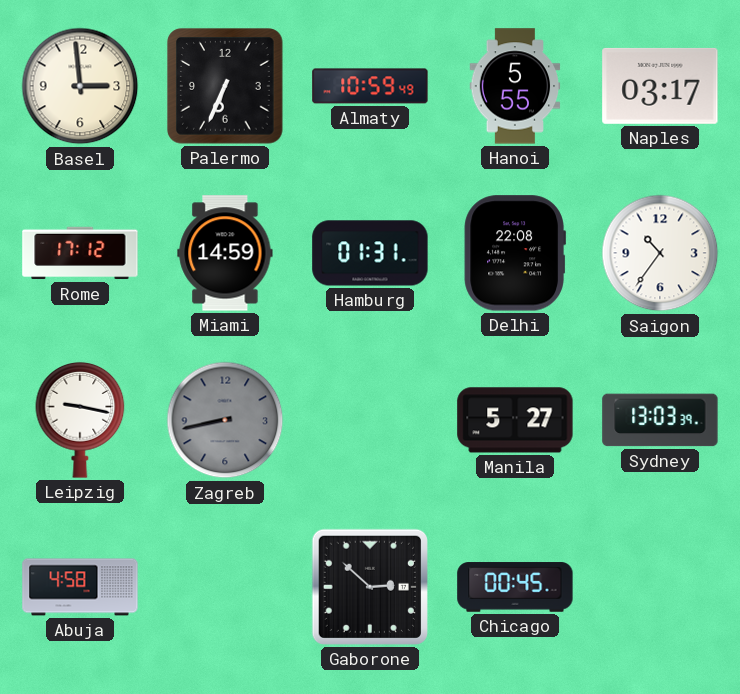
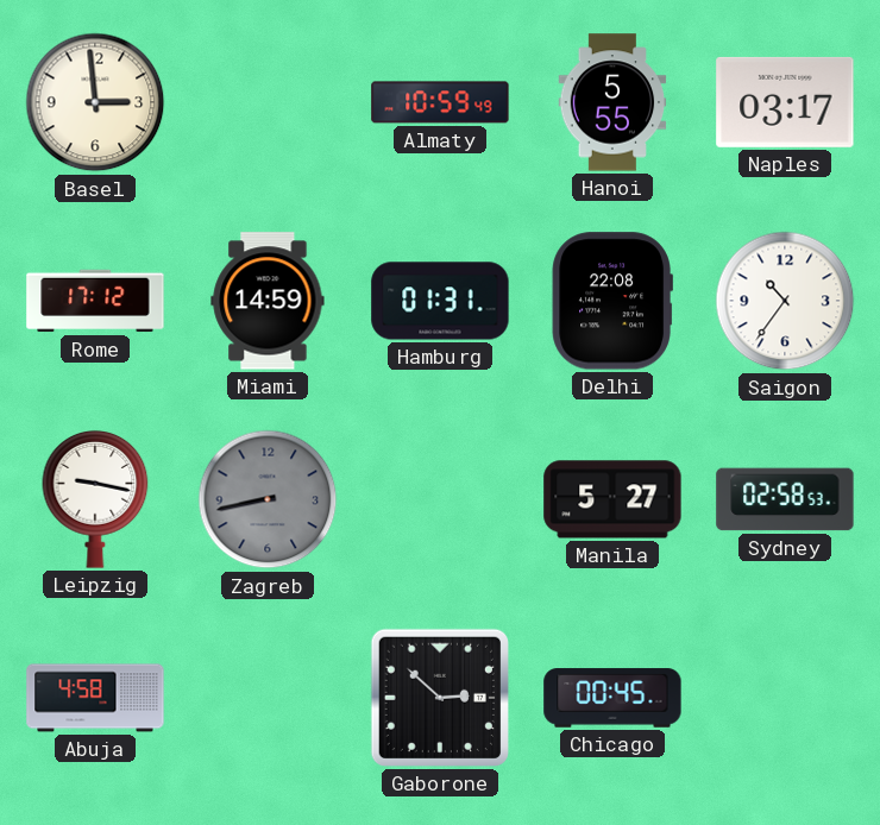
Palermo: 6:34 -> none
Sydney: 13:03 -> 02:58
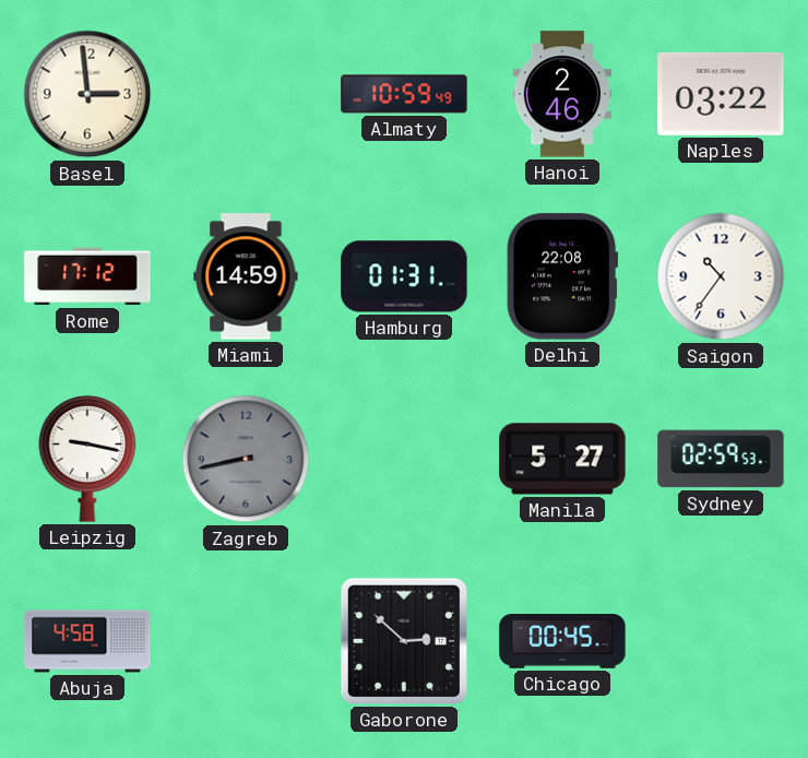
Hanoi: 5:55 -> 2:46
Naples: 03:17 -> 03:22
Sydney: 02:58 -> 02:59
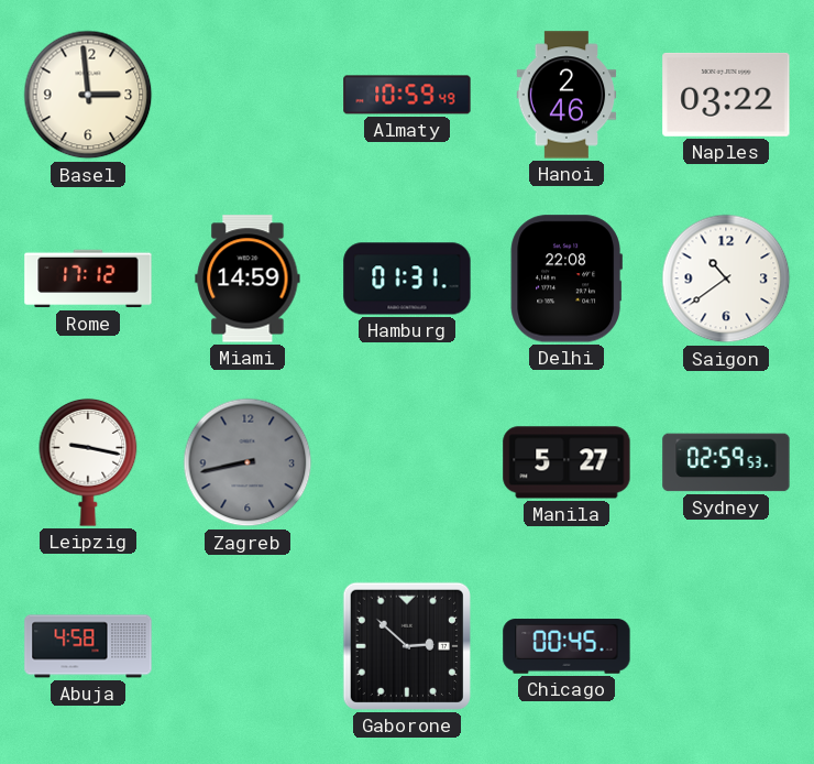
Saigon: 10:36 -> 10:39
